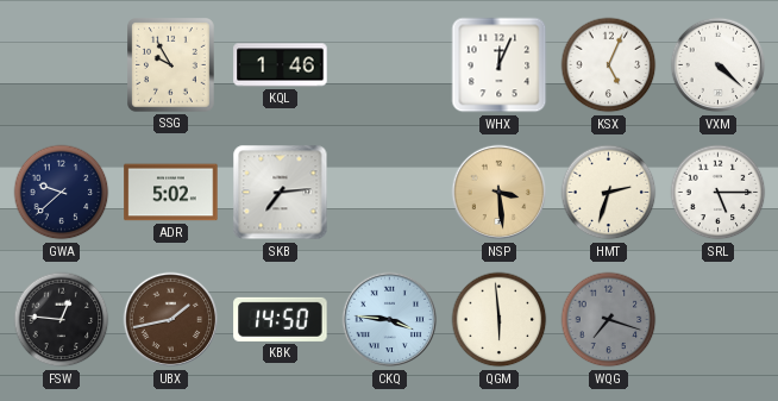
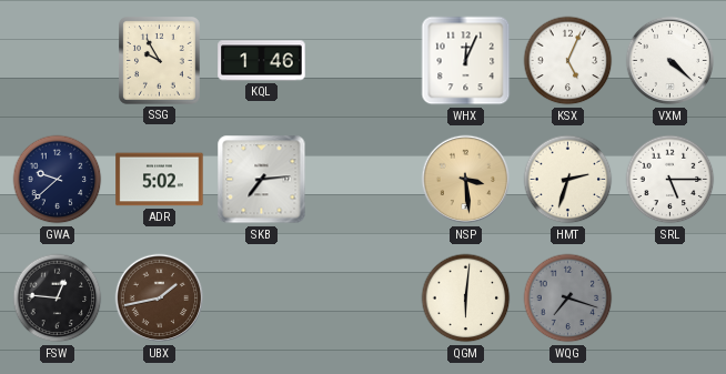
KBK: 14:50 -> none
CKQ: 3:46 -> none
QGM: 5:59 -> 6:01
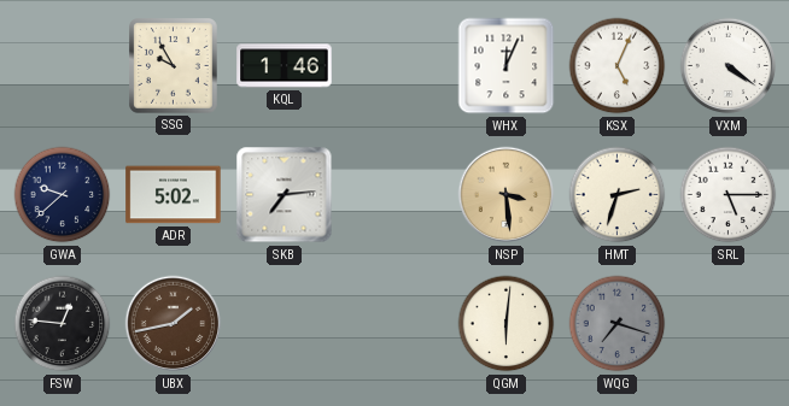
VXM: 4:22 -> 4:21
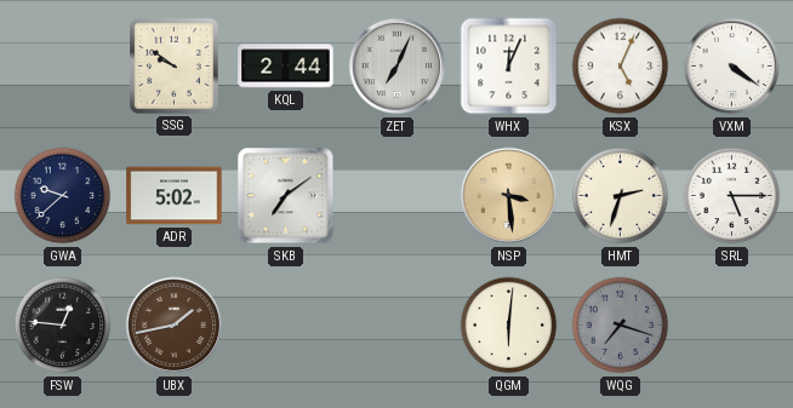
SSG: 9:55 -> 9:51
KQL: 1:46 -> 2:44
ZET: none -> 7:04
SKB: 7:14 -> 7:09
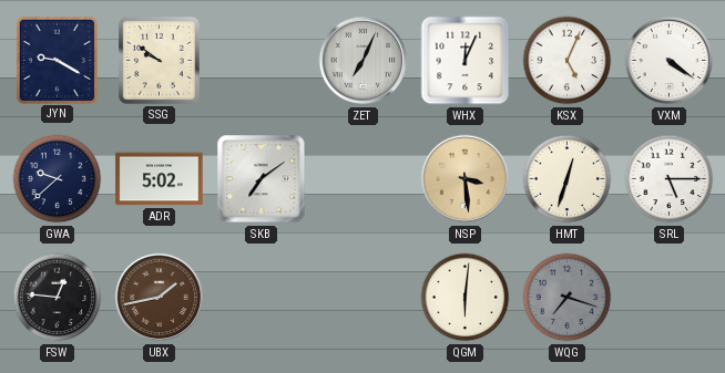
JYN: none -> 9:20
KQL: 2:44 -> none
HMT: 2:33 -> 12:33
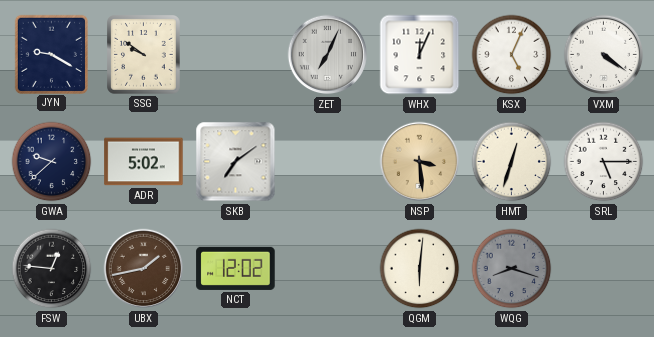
NCT: none -> 12:02
WQG: 7:18 -> 8:18
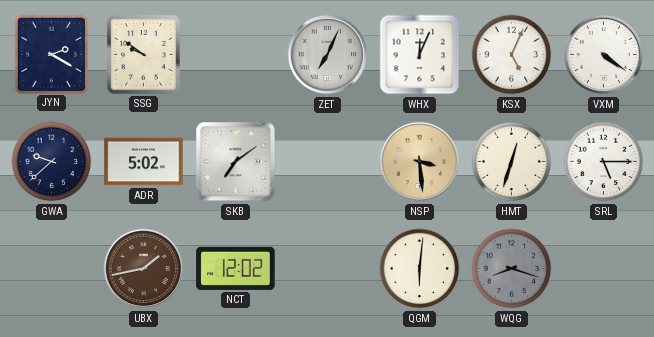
JYN: 9:20 -> 2:20
FSW: 12:46 -> none
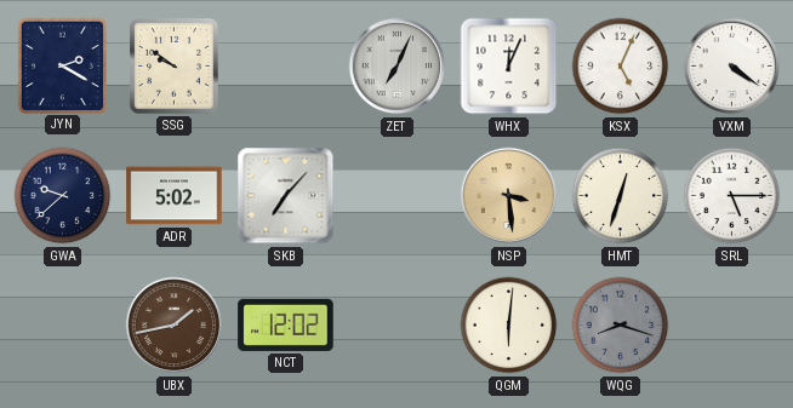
SKB: 7:09 -> 7:07
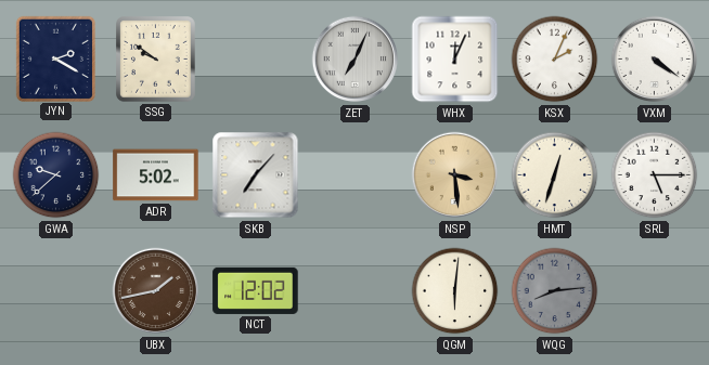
KSX: 5:04 -> 2:04
WQG: 8:18 -> 8:14
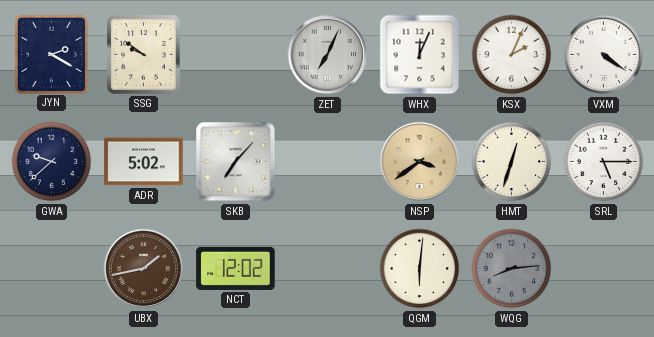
NSP: 3:29 -> 3:39
